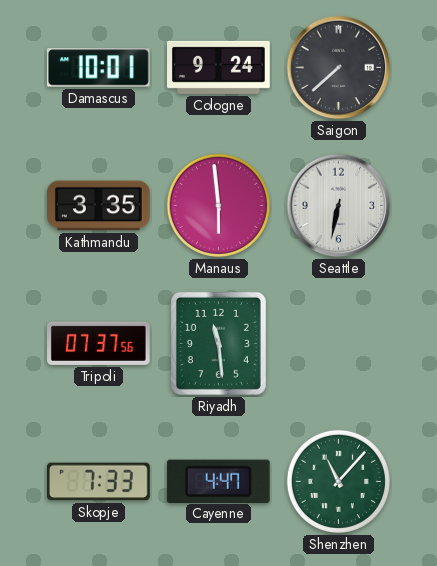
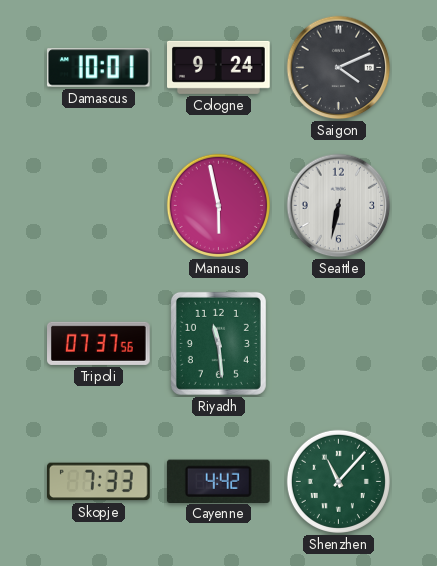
Saigon: 7:38 -> 4:11
Kathmandu: 3:35 -> none
Manaus: 5:59 -> 5:58
Cayenne: 4:47 -> 4:42
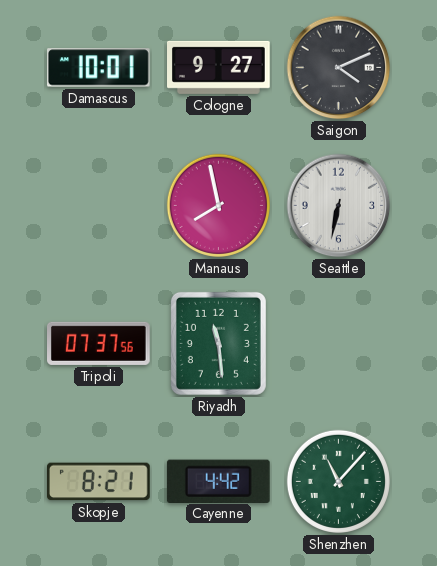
Cologne: 9:24 -> 9:27
Manaus: 5:58 -> 7:58
Skopje: 7:33 -> 8:21
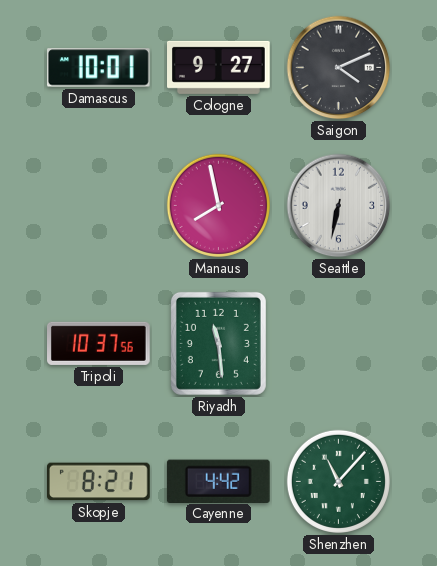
Tripoli: 07:37 -> 10:37
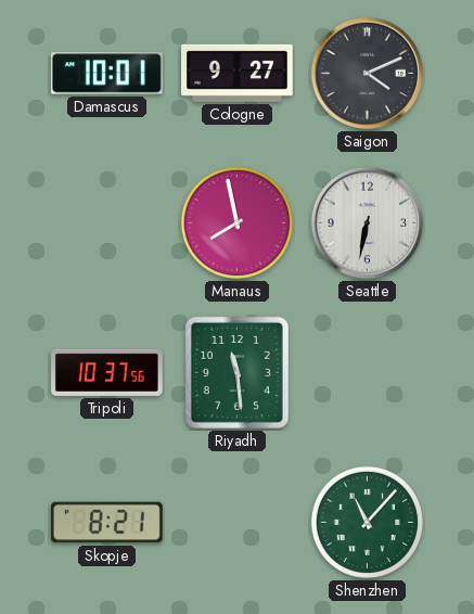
Cayenne: 4:42 -> none
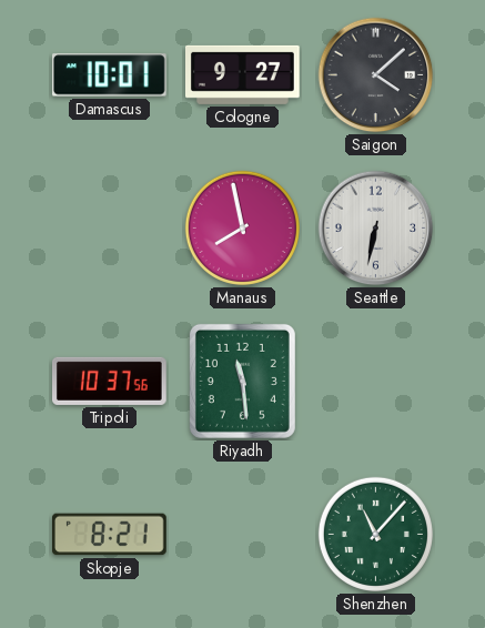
Saigon: 4:11 -> 4:08
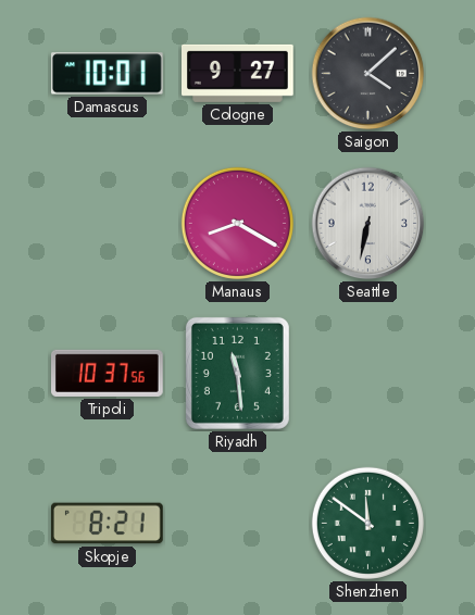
Manaus: 7:58 -> 8:20
Shenzhen: 11:07 -> 11:51
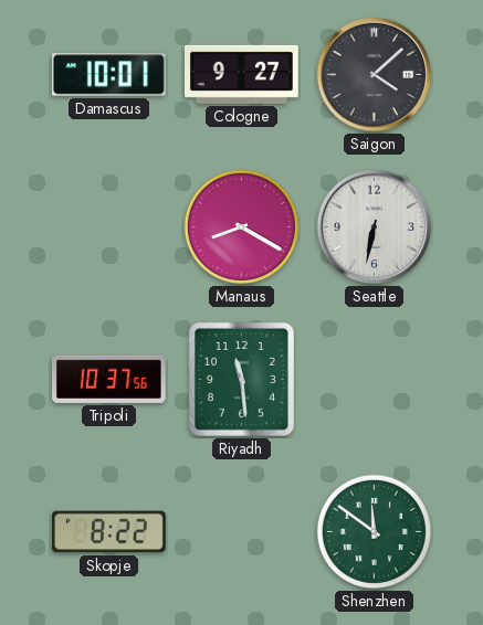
Skopje: 8:21 -> 8:22
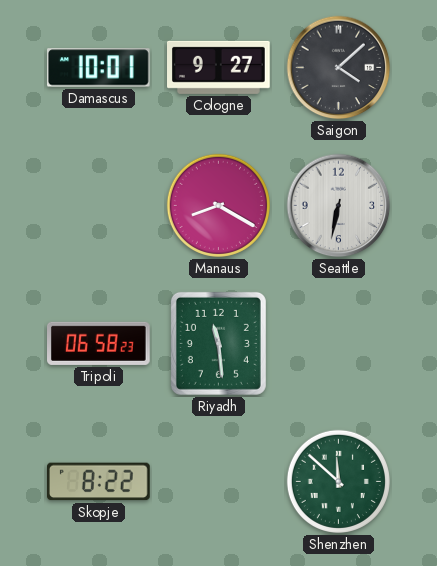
Tripoli: 10:37 -> 06:58
Shenzhen: 11:51 -> 11:52
